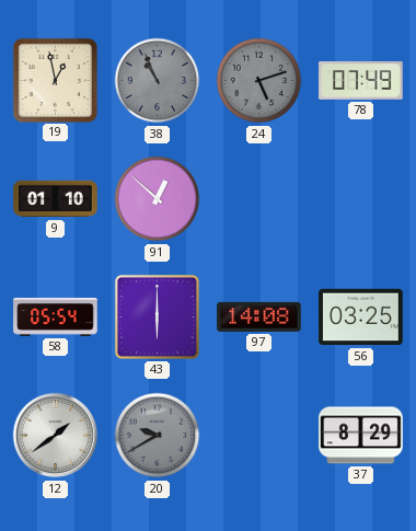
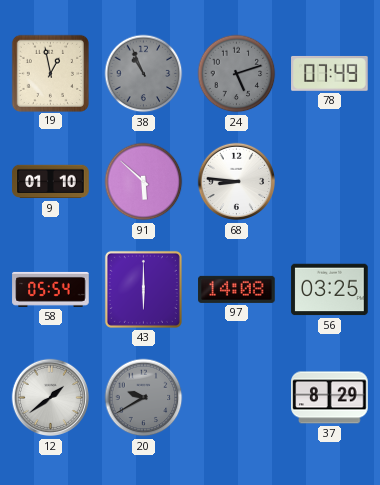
91: 12:52 -> 5:52
68: none -> 8:46
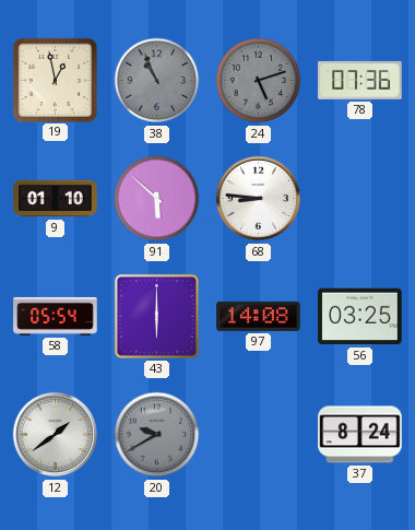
78: 07:49 -> 07:36
37: 8:29 -> 8:24
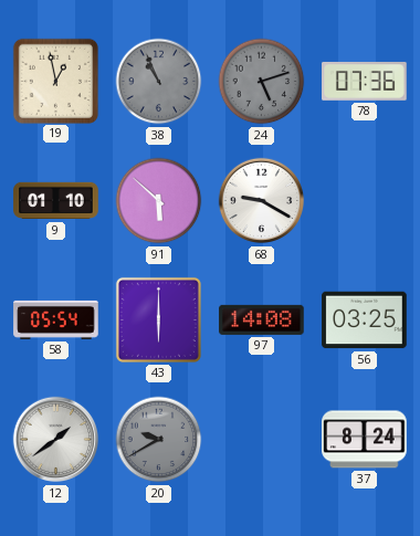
68: 8:46 -> 9:20
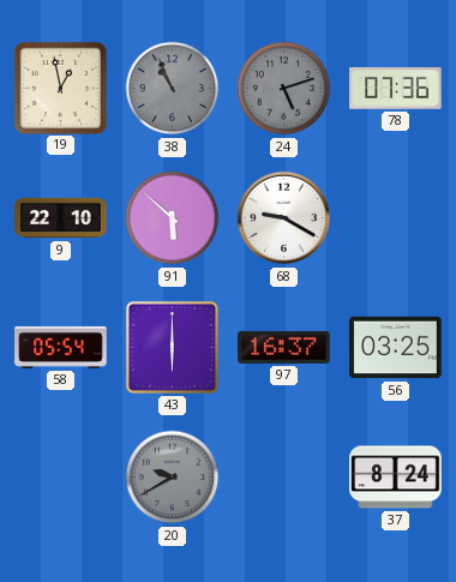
9: 01:10 -> 22:10
97: 14:08 -> 16:37
12: 1:39 -> none
